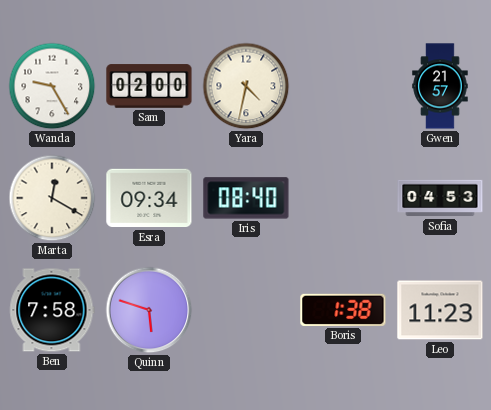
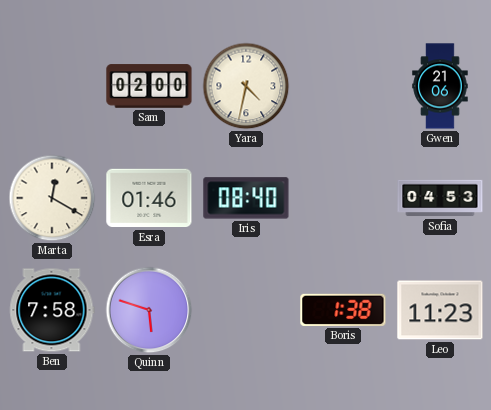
Wanda: 9:25 -> none
Gwen: 21:57 -> 21:06
Esra: 09:34 -> 01:46
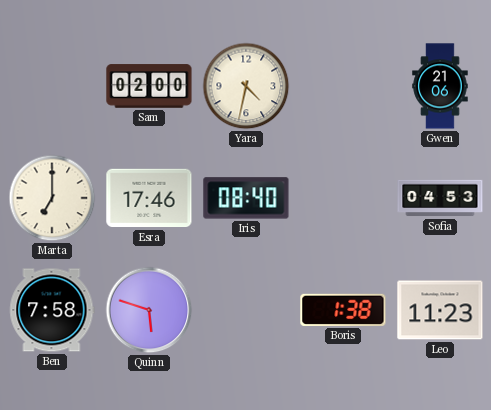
Marta: 12:20 -> 7:00
Esra: 01:46 -> 17:46
